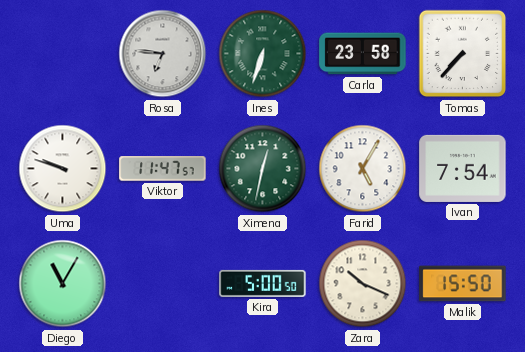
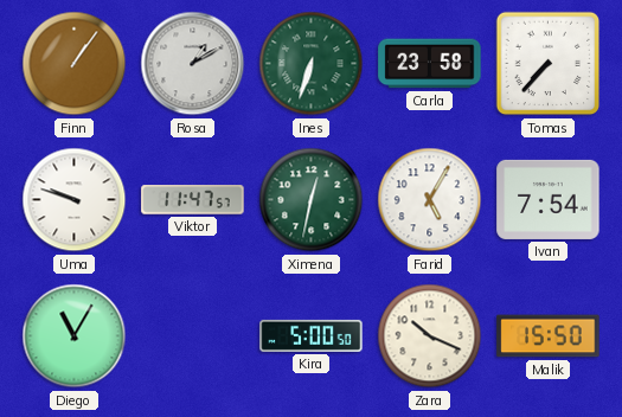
Finn: none -> 1:06
Rosa: 6:46 -> 1:10
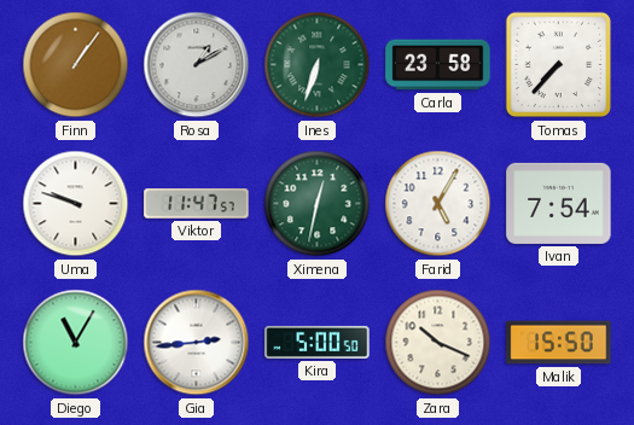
Gia: none -> 2:44
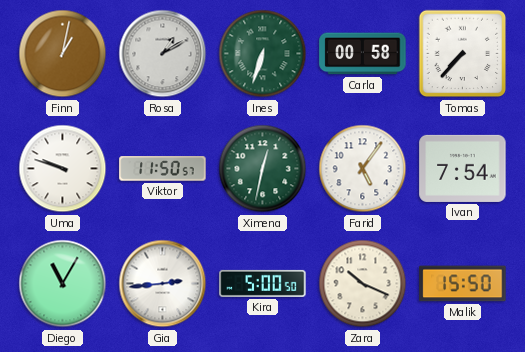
Finn: 1:06 -> 1:02
Carla: 23:58 -> 00:58
Viktor: 11:47 -> 11:50
Farid: 5:05 -> 5:06
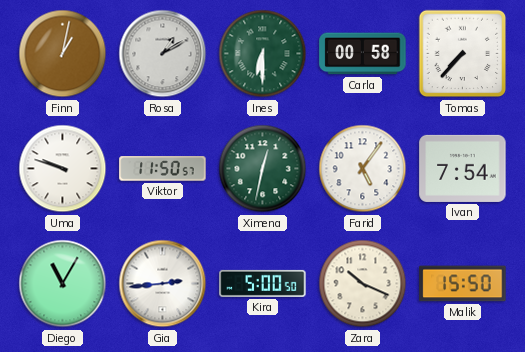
Ines: 6:33 -> 6:30
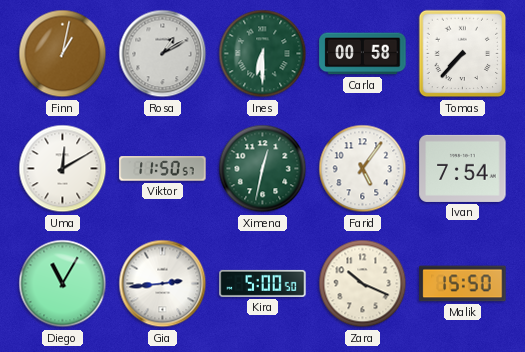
Uma: 9:48 -> 12:10
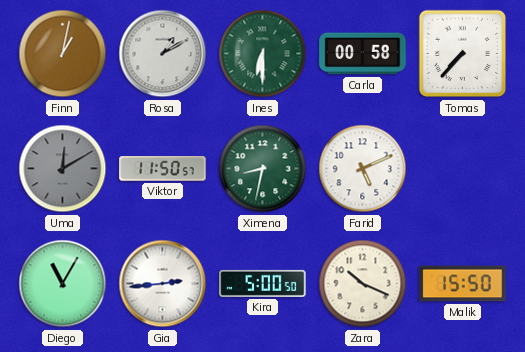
Uma dial: white -> grey
Ximena: 12:32 -> 8:32
Farid: 5:06 -> 5:11
Ivan: 7:54 -> none
